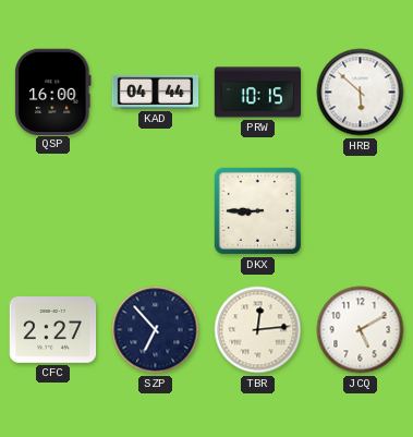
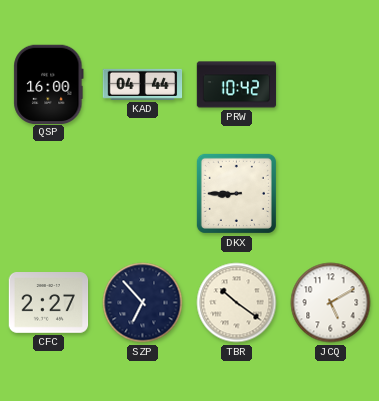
PRW: 10:15 -> 10:42
HRB: 5:52 -> none
TBR: 12:14 -> 10:21
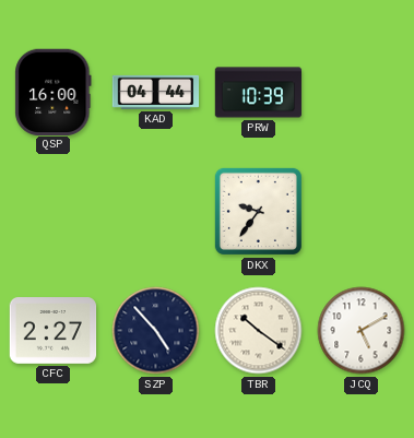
PRW: 10:42 -> 10:39
DKX: 8:45 -> 9:36
SZP: 6:53 -> 4:53
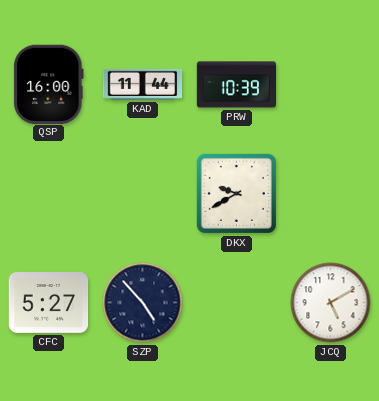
KAD: 04:44 -> 11:44
DKX: 9:36 -> 9:40
CFC: 2:27 -> 5:27
TBR: 10:21 -> none
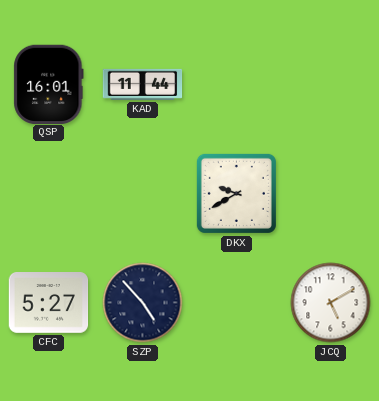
QSP: 16:00 -> 16:01
PRW: 10:39 -> none
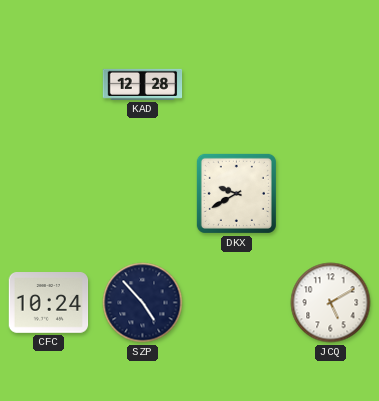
QSP: 16:01 -> none
KAD: 11:44 -> 12:28
CFC: 5:27 -> 10:24
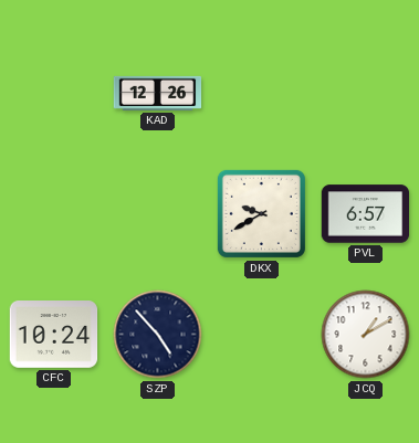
KAD: 12:28 -> 12:26
PVL: none -> 6:57
JCQ: 5:10 -> 1:10
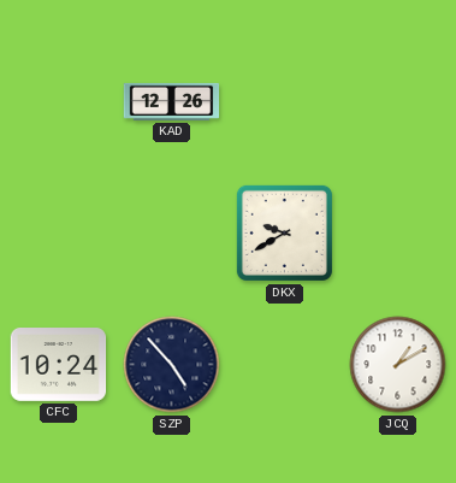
PVL: 6:57 -> none
